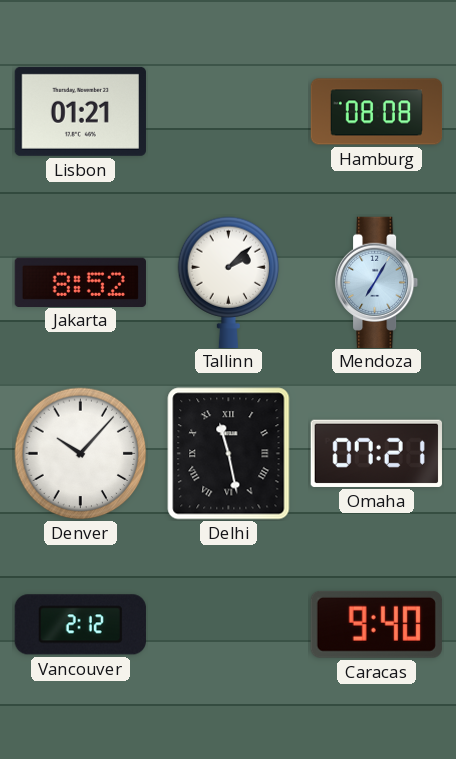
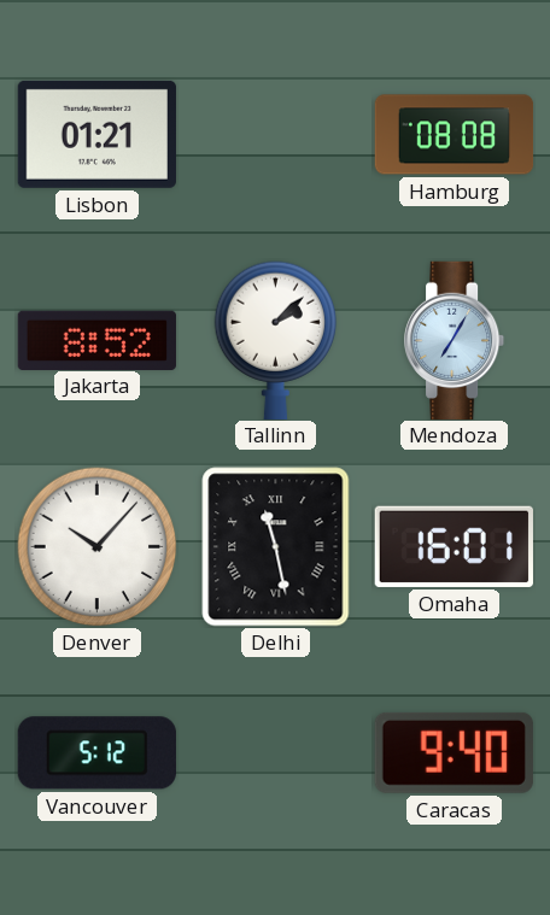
Omaha: 07:21 -> 16:01
Vancouver: 2:12 -> 5:12
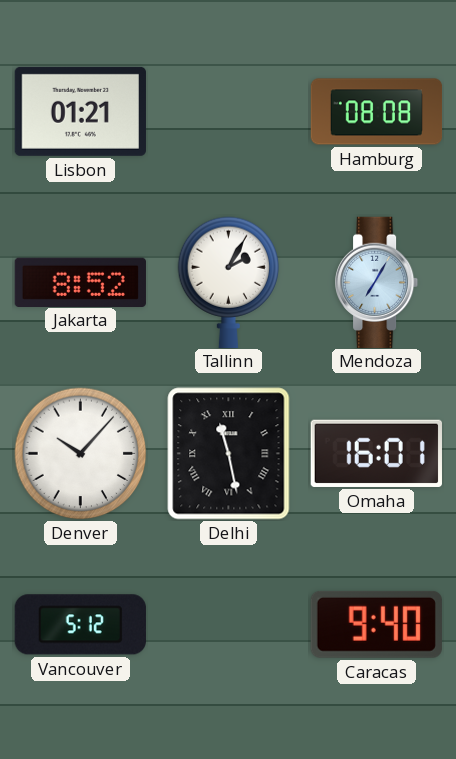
Tallinn: 2:08 -> 2:05
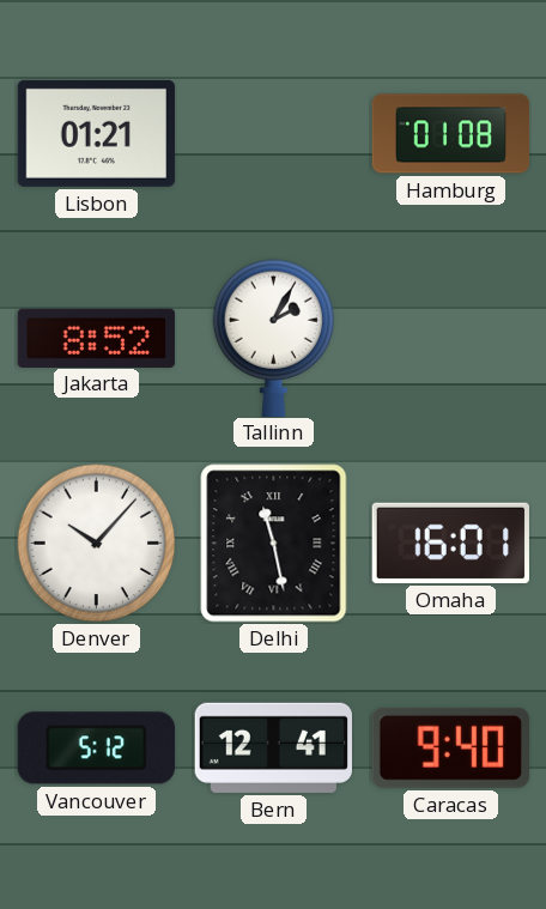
Hamburg: 08:08 -> 01:08
Mendoza: 7:05 -> none
Bern: none -> 12:41
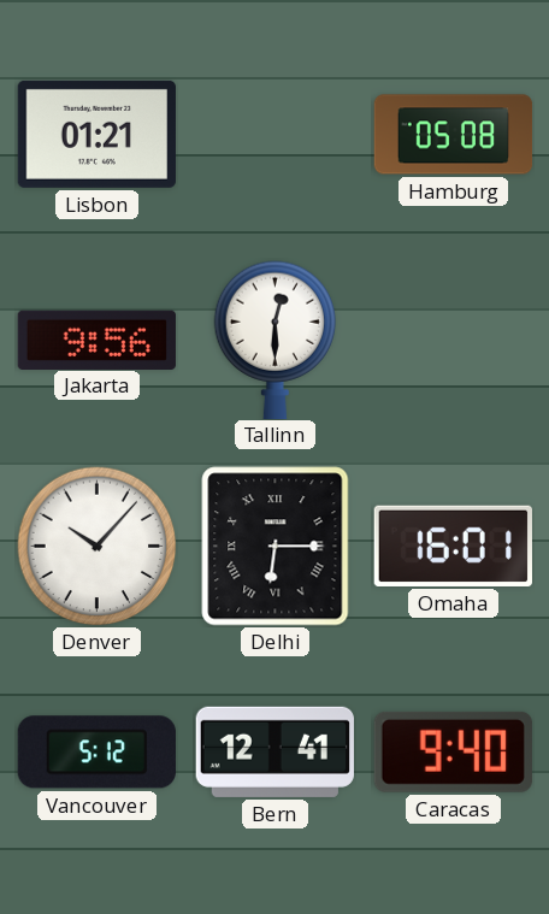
Hamburg: 01:08 -> 05:08
Jakarta: 8:52 -> 9:56
Tallinn: 2:05 -> 12:30
Delhi: 11:28 -> 6:15
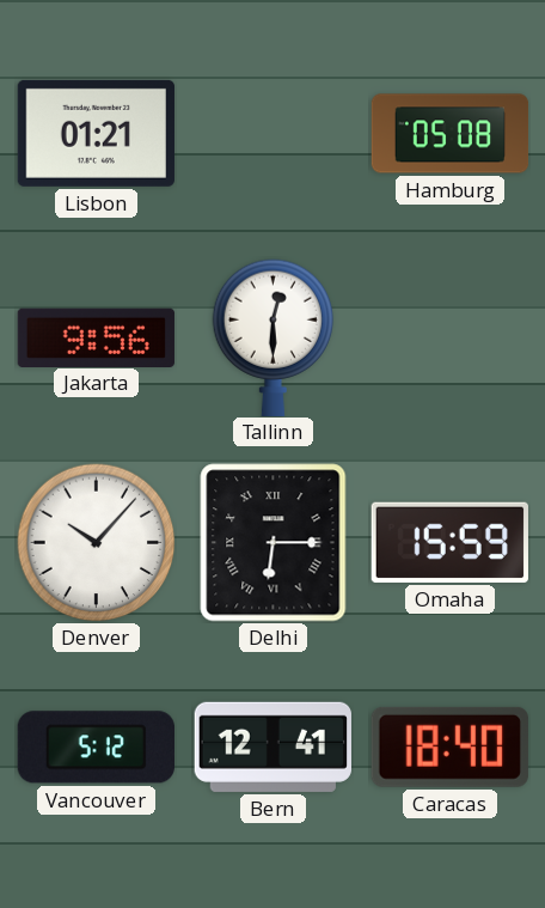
Omaha: 16:01 -> 15:59
Caracas: 9:40 -> 18:40
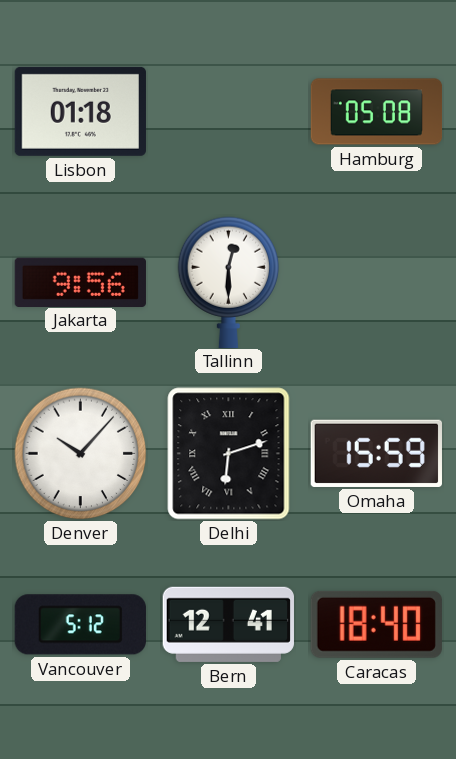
Lisbon: 01:21 -> 01:18
Delhi: 6:15 -> 6:12
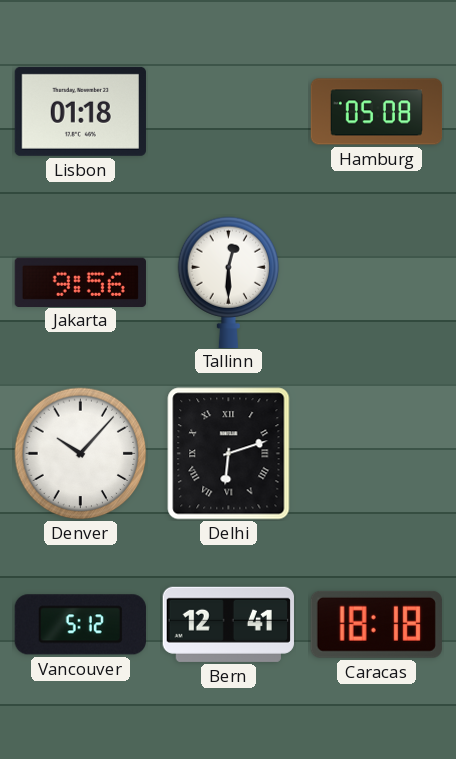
Omaha: 15:59 -> none
Caracas: 18:40 -> 18:18
